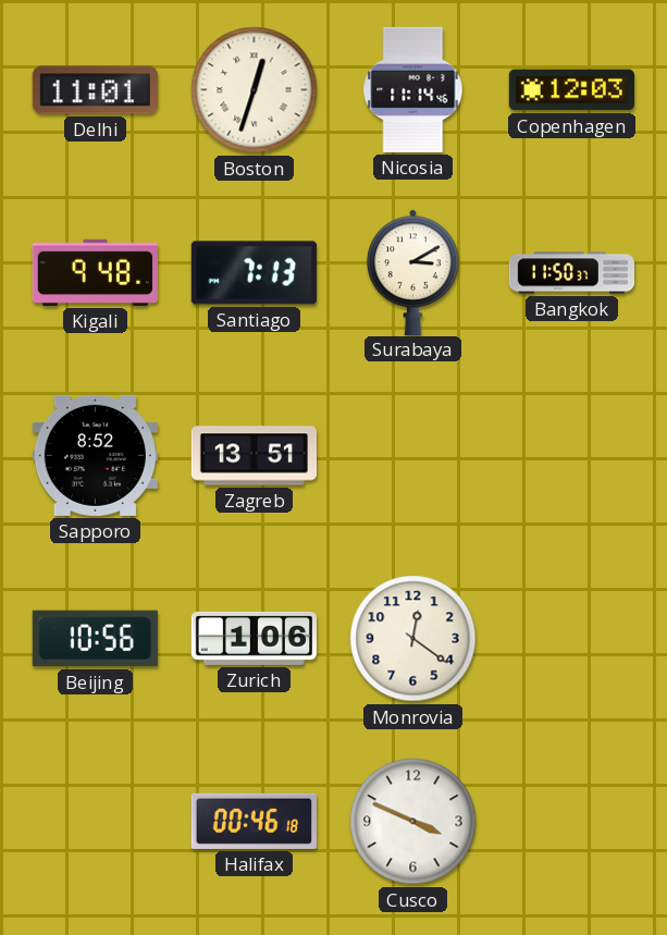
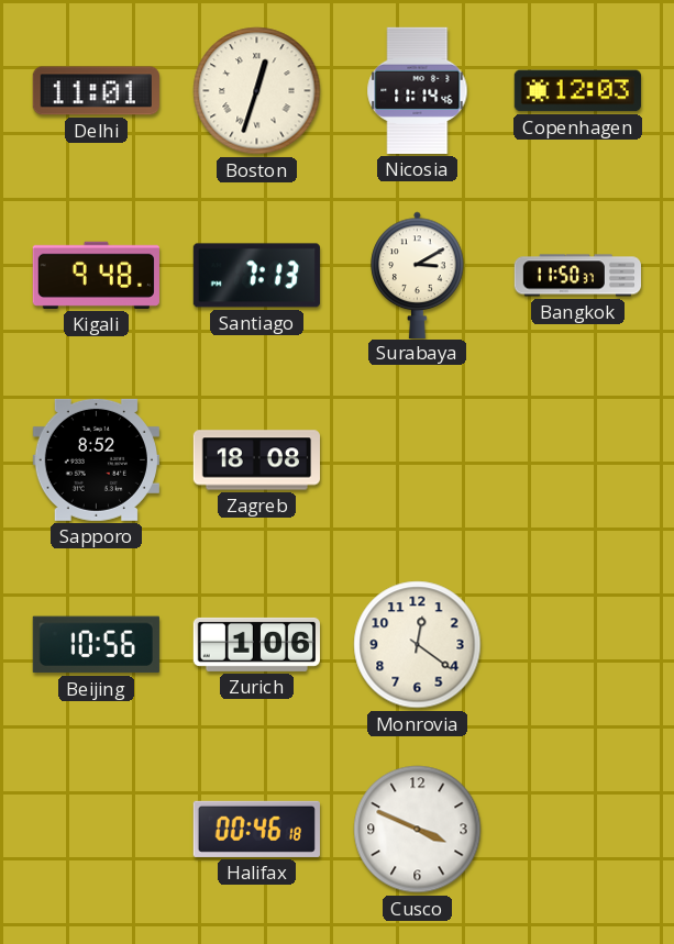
Zagreb: 13:51 -> 18:08
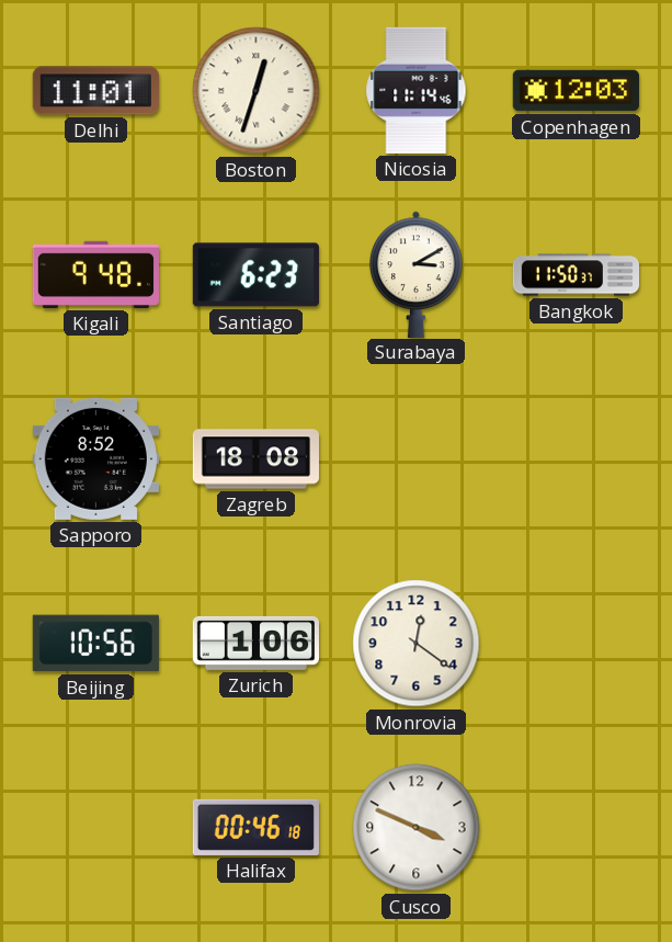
Santiago: 7:13 -> 6:23
